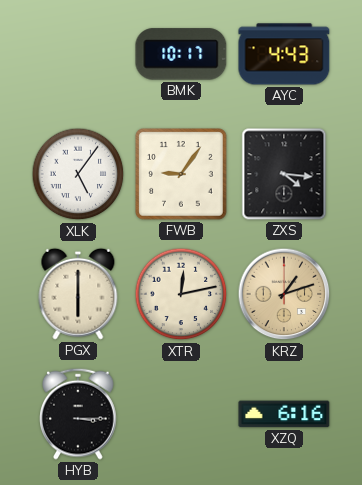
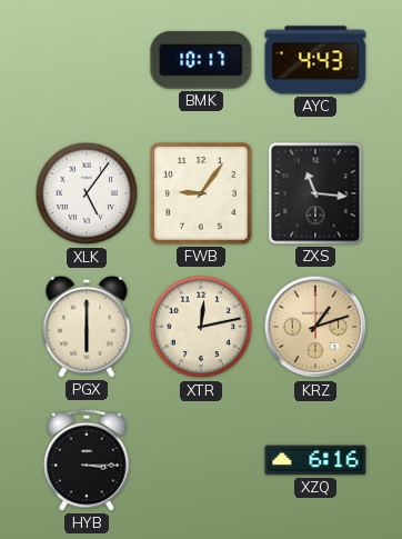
ZXS: 4:16 -> 11:16
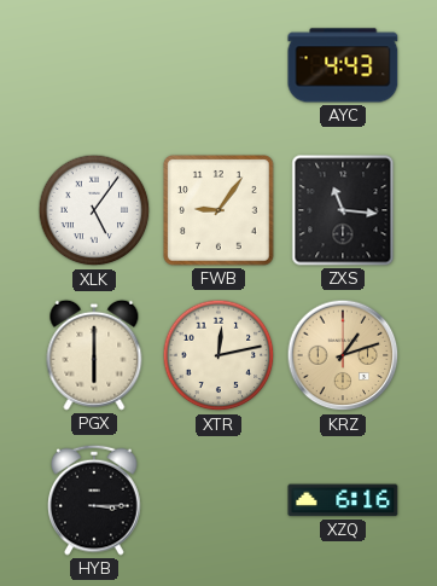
BMK: 10:17 -> none
